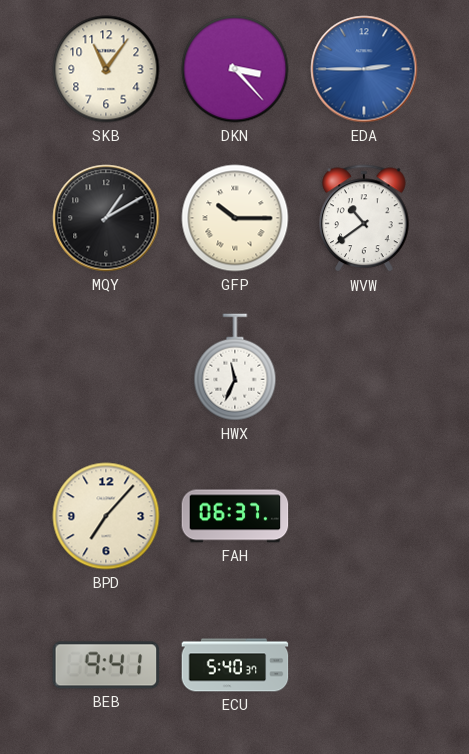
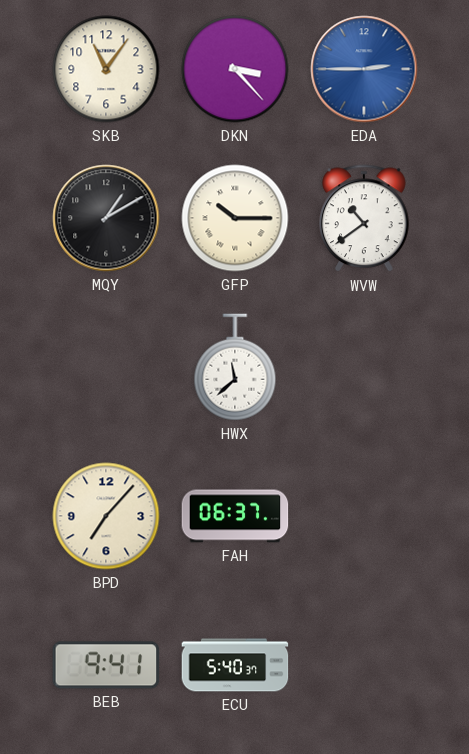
HWX: 11:34 -> 11:38
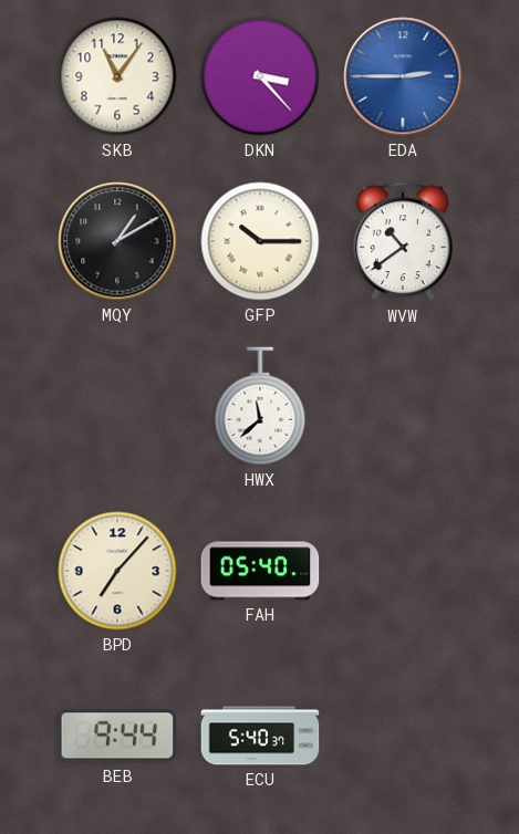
FAH: 06:37 -> 05:40
BEB: 9:41 -> 9:44
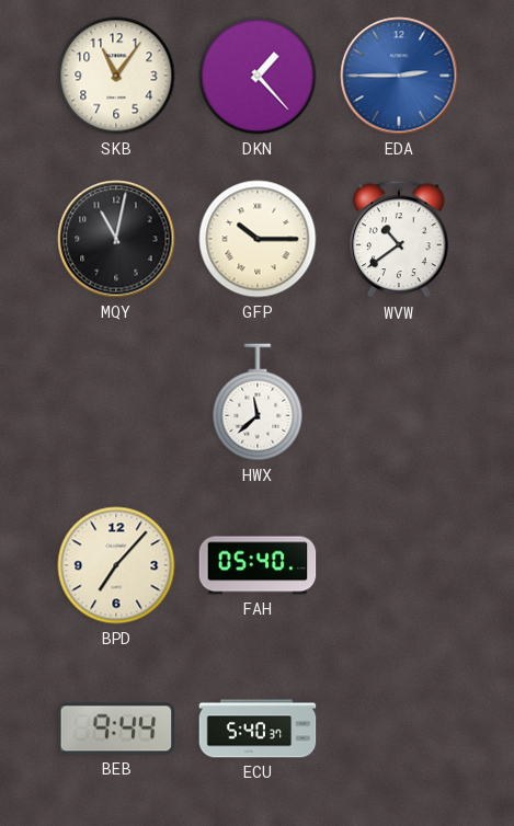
DKN: 3:23 -> 1:23
MQY: 1:10 -> 11:02
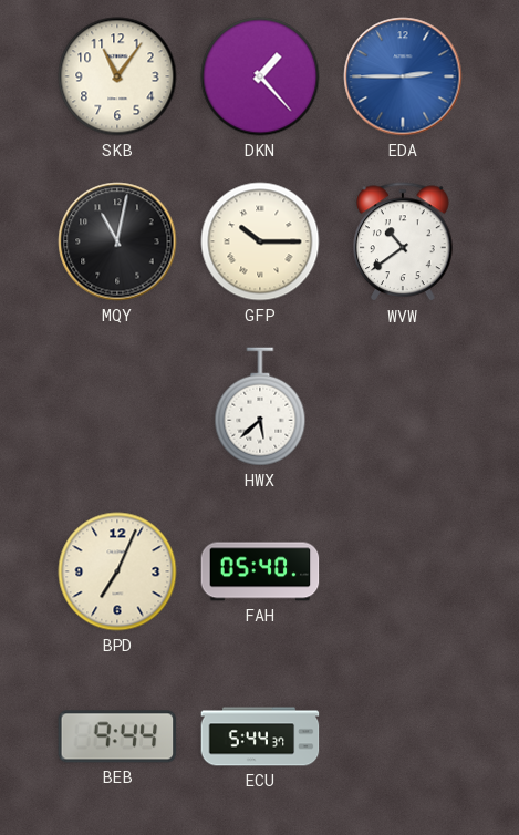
HWX: 11:38 -> 5:38
BPD: 7:07 -> 7:04
ECU: 5:40 -> 5:44
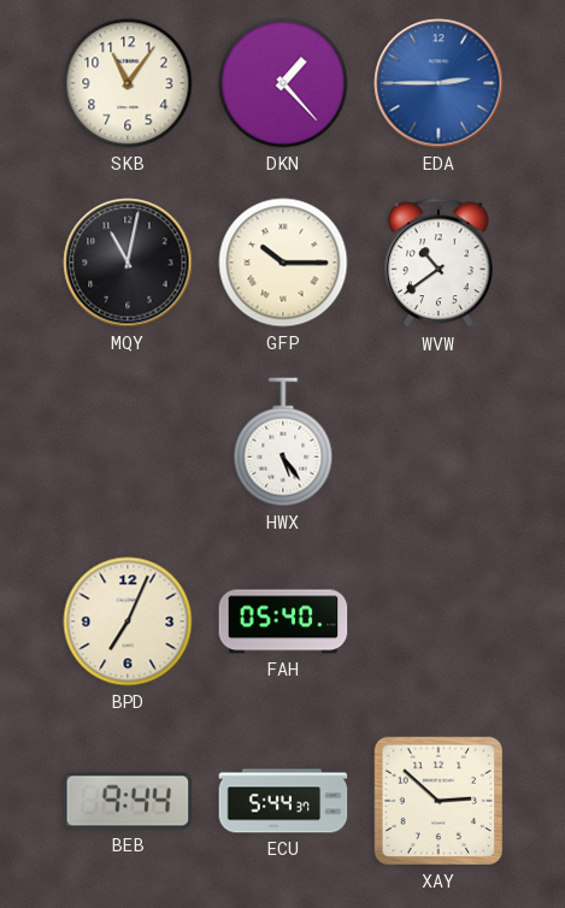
HWX: 5:38 -> 5:24
XAY: none -> 2:52
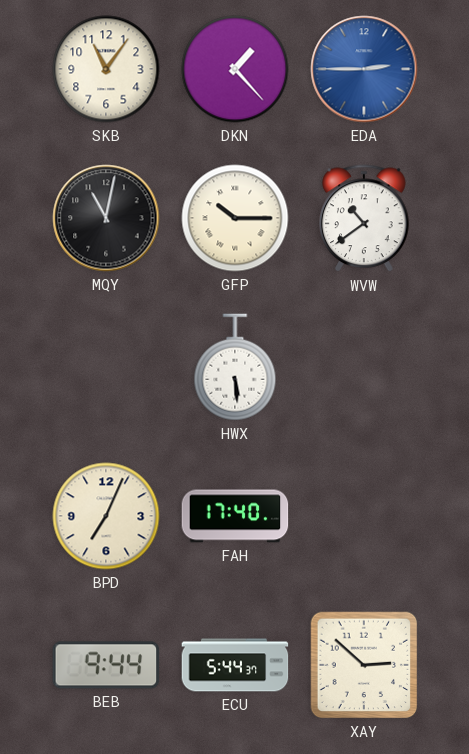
HWX: 5:24 -> 5:29
FAH: 05:40 -> 17:40
